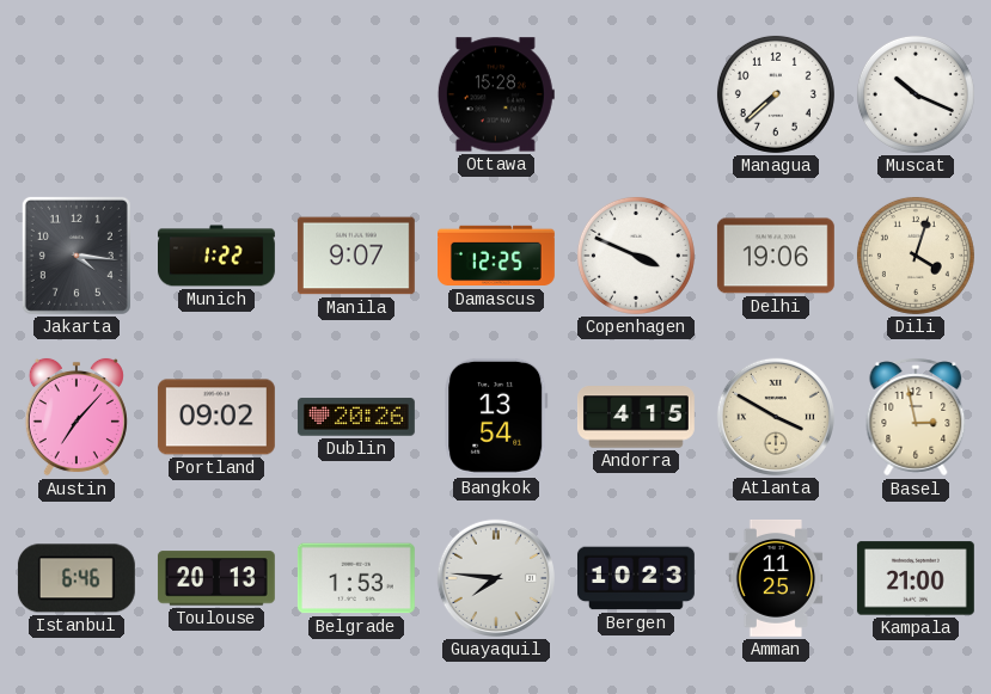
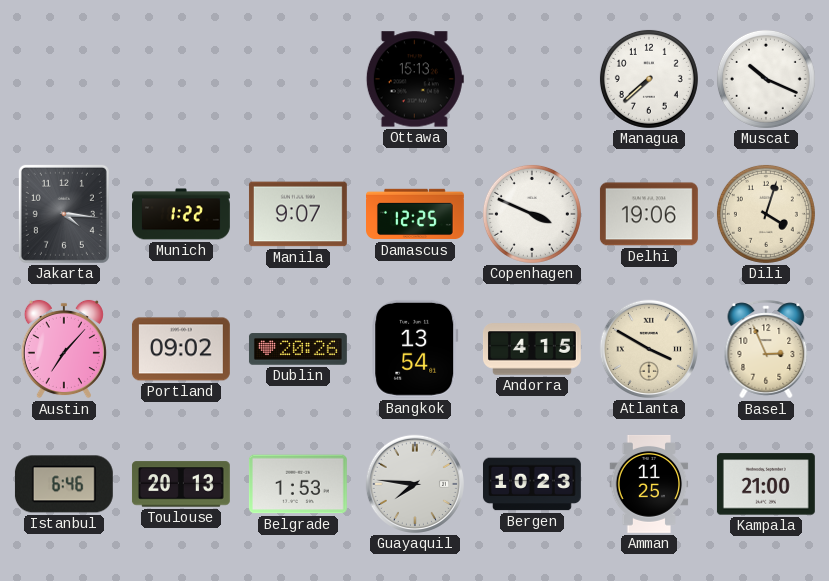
Ottawa: 15:28 -> 15:13
Basel: 2:58 -> 2:56
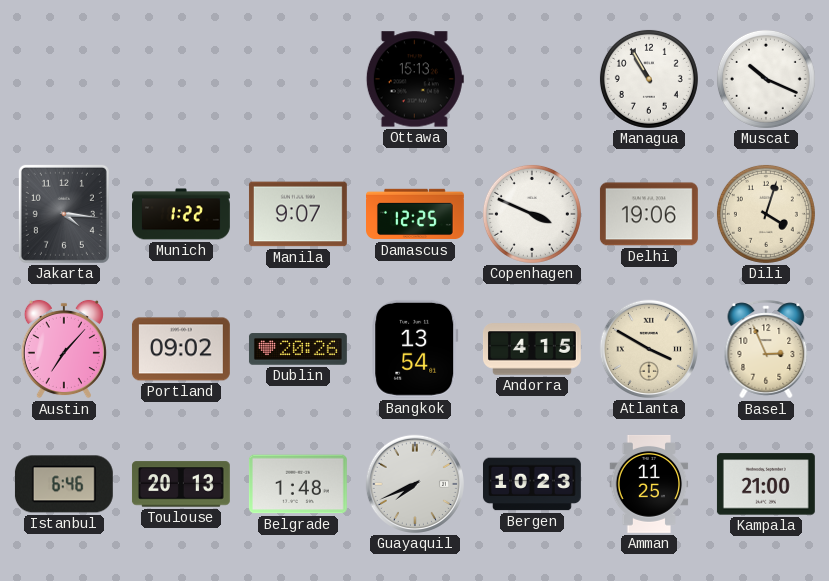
Managua: 7:38 -> 10:55
Belgrade: 1:53 -> 1:48
Guayaquil: 7:46 -> 7:41
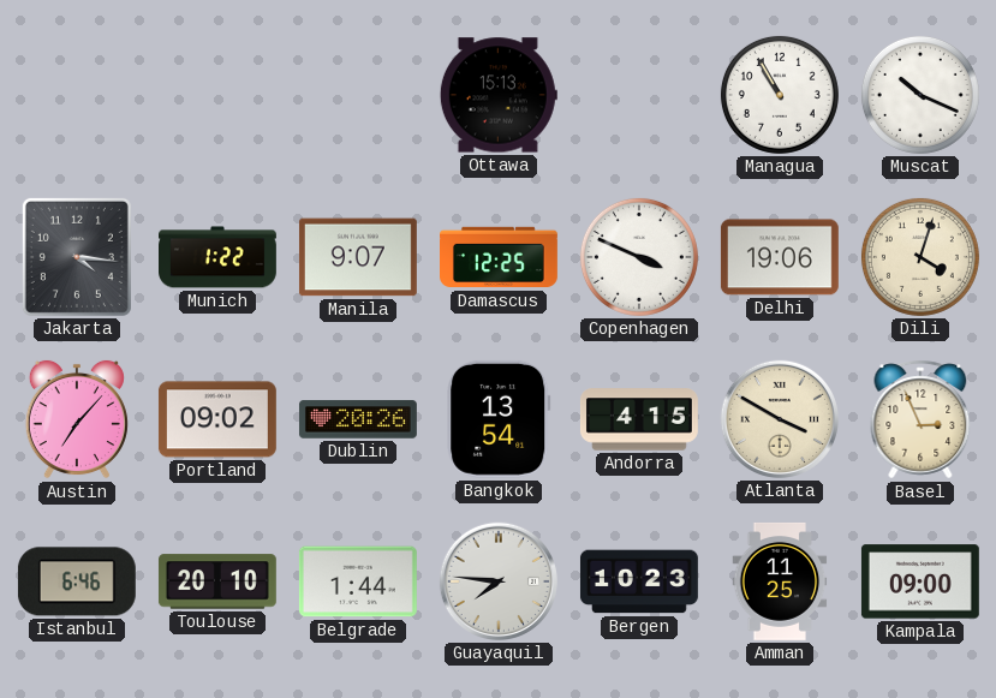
Toulouse: 20:13 -> 20:10
Belgrade: 1:48 -> 1:44
Guayaquil: 7:41 -> 7:46
Kampala: 21:00 -> 09:00
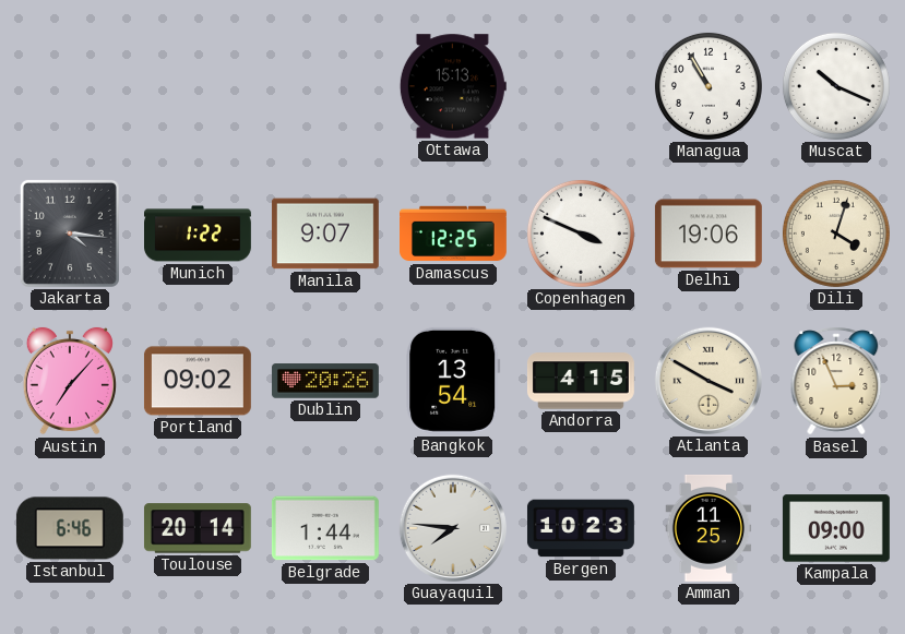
Toulouse: 20:10 -> 20:14
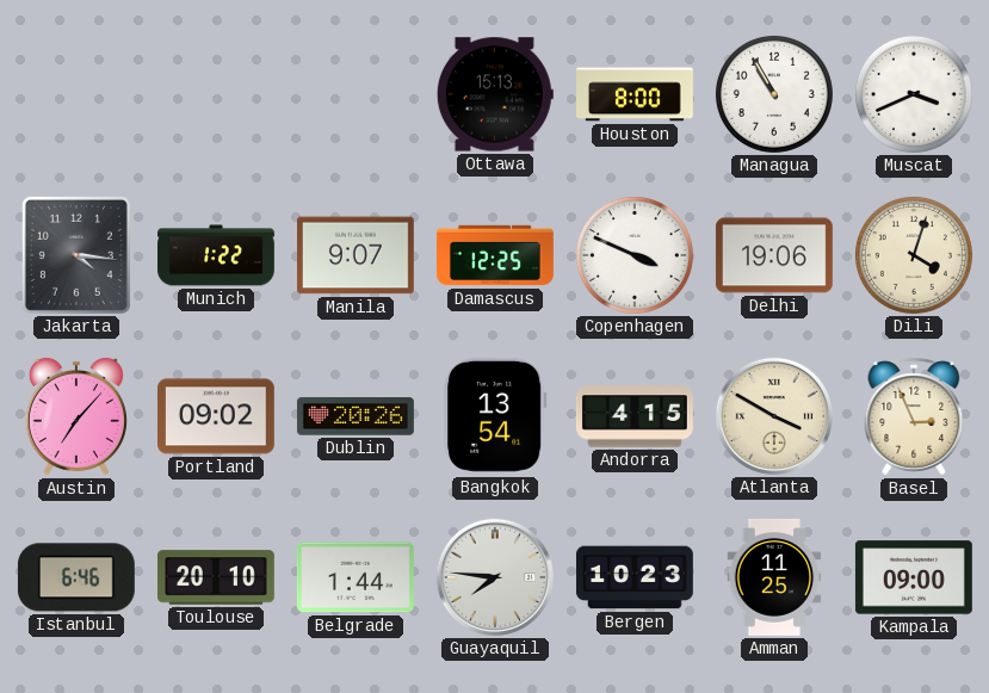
Houston: none -> 8:00
Muscat: 10:19 -> 3:41
Toulouse: 20:14 -> 20:10
